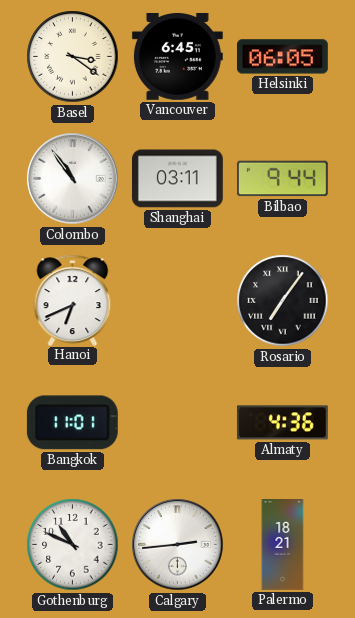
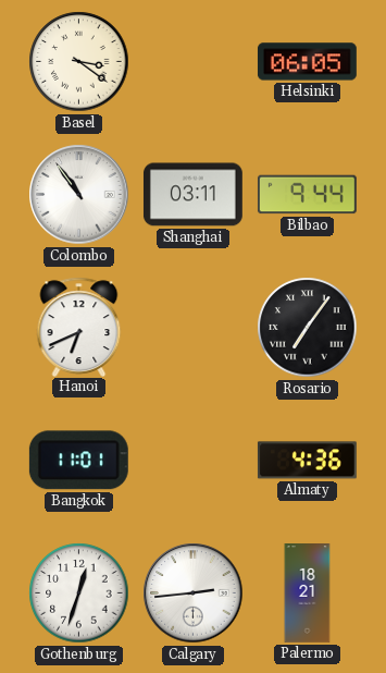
Vancouver: 6:45 -> none
Gothenburg: 10:49 -> 12:33
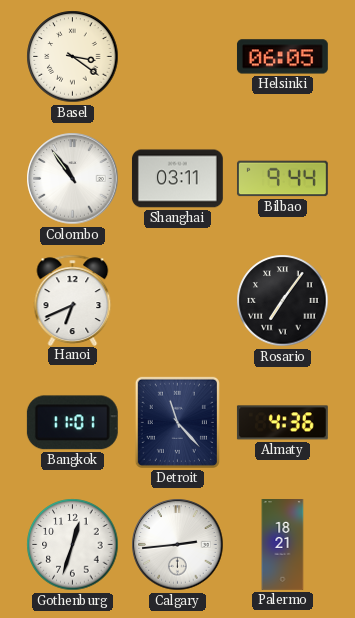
Detroit: none -> 11:23
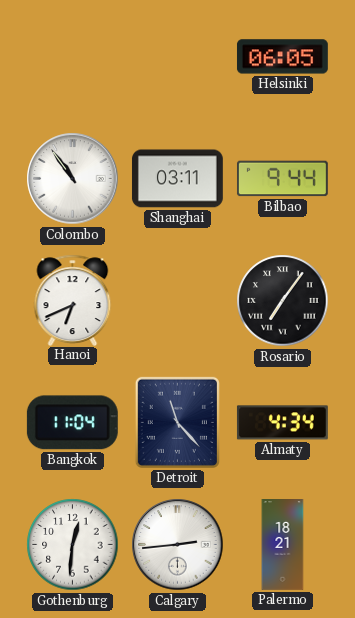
Basel: 3:21 -> none
Bangkok: 11:01 -> 11:04
Almaty: 4:36 -> 4:34
Gothenburg: 12:33 -> 12:31
